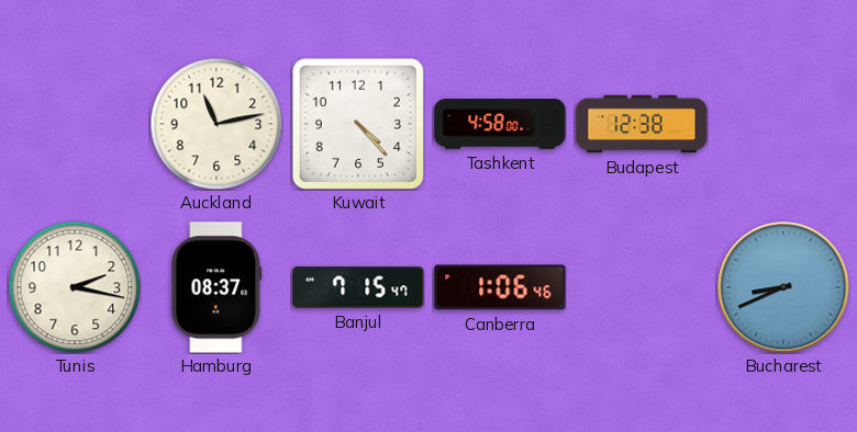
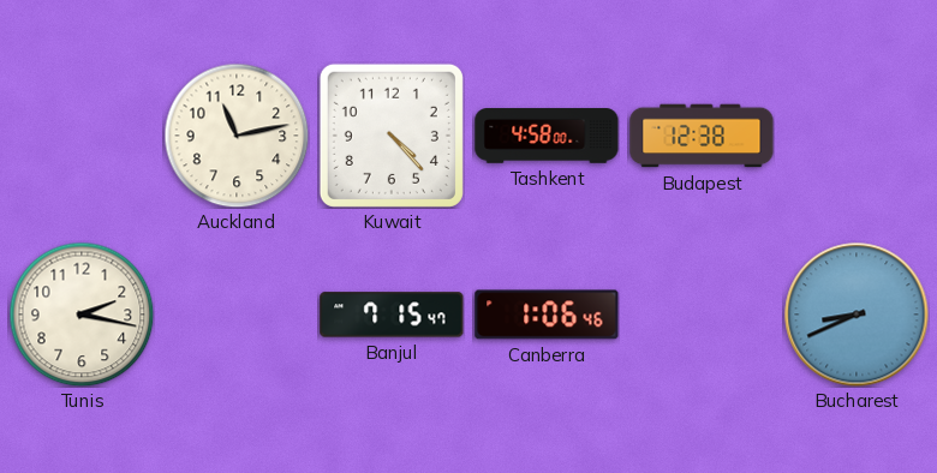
Hamburg: 08:37 -> none
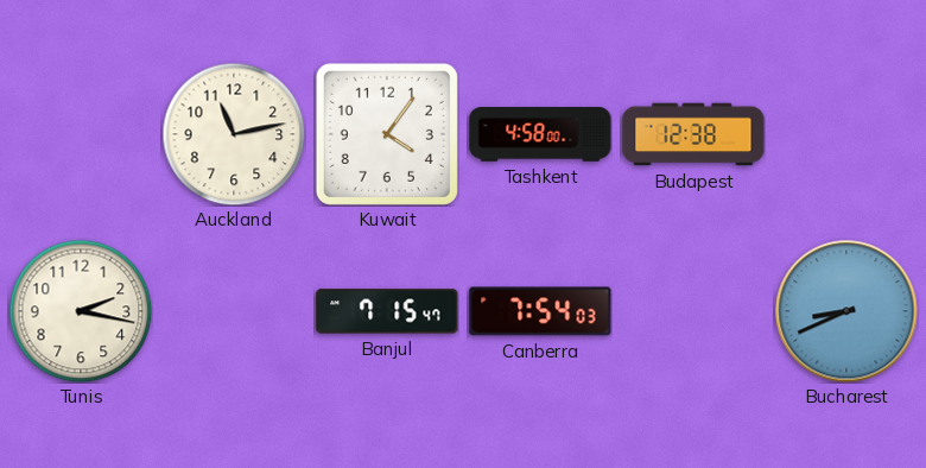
Kuwait: 4:23 -> 4:06
Canberra: 1:06 -> 7:54
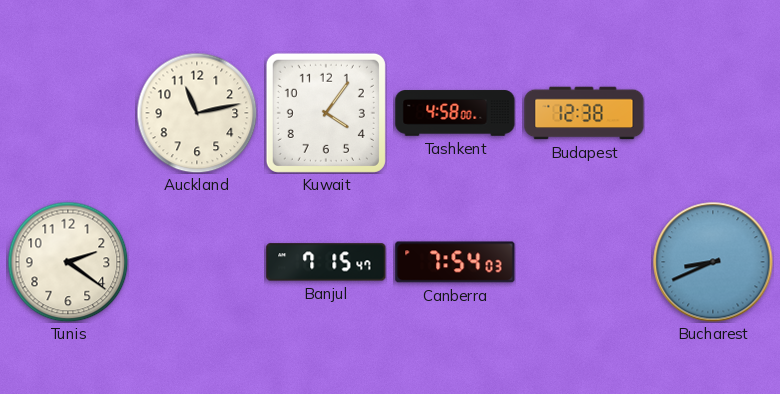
Tunis: 2:17 -> 2:21
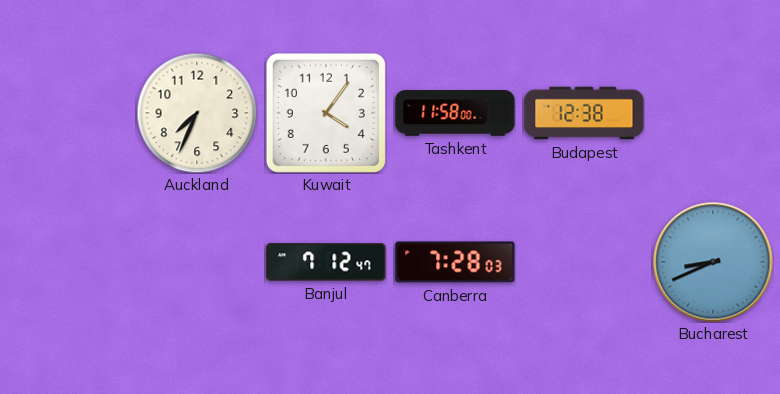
Auckland: 11:13 -> 7:34
Tashkent: 4:58 -> 11:58
Tunis: 2:21 -> none
Banjul: 7:15 -> 7:12
Canberra: 7:54 -> 7:28
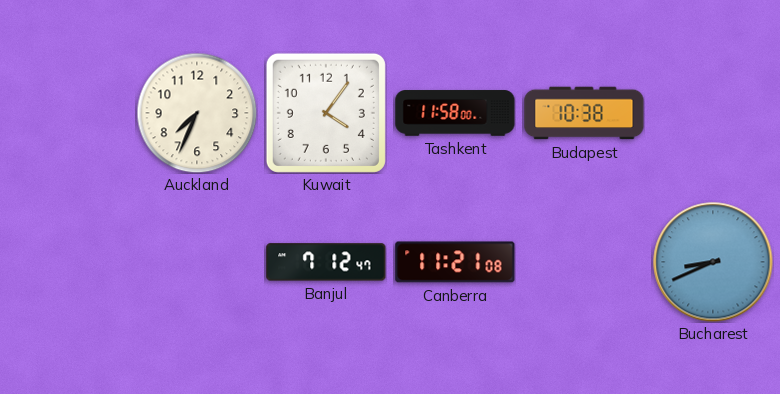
Budapest: 12:38 -> 10:38
Canberra: 7:28 -> 11:21
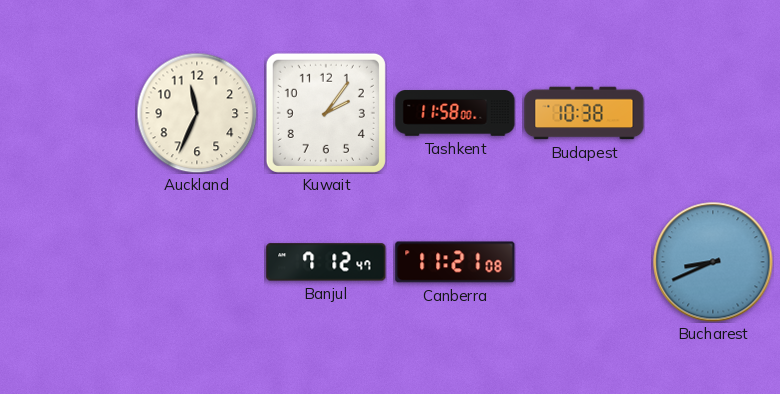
Auckland: 7:34 -> 11:34
Kuwait: 4:06 -> 2:06
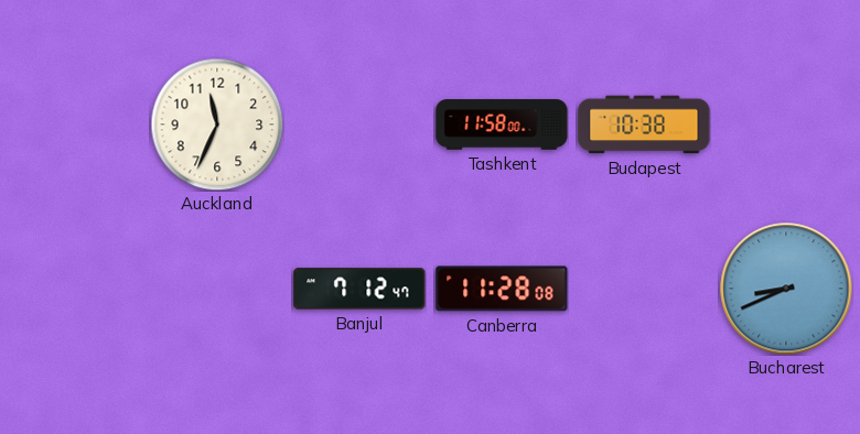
Kuwait: 2:06 -> none
Canberra: 11:21 -> 11:28
